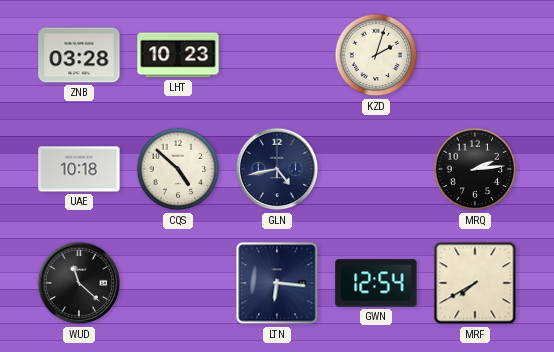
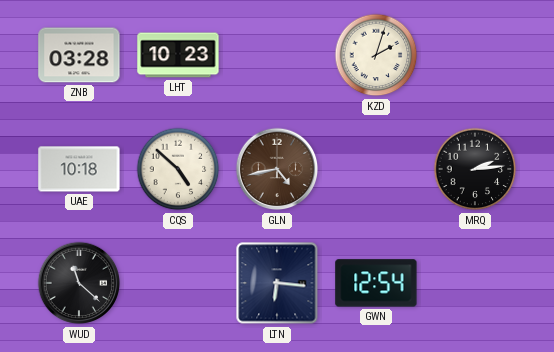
GLN dial: navy -> brown
MRF: 7:40 -> none
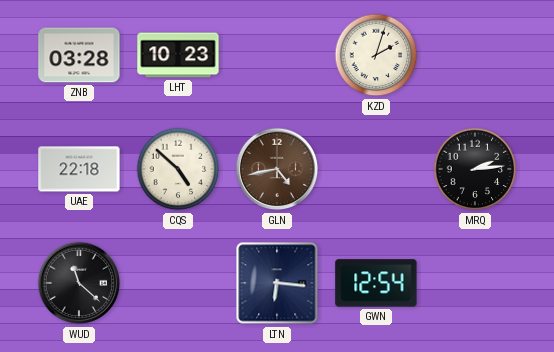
UAE: 10:18 -> 22:18
